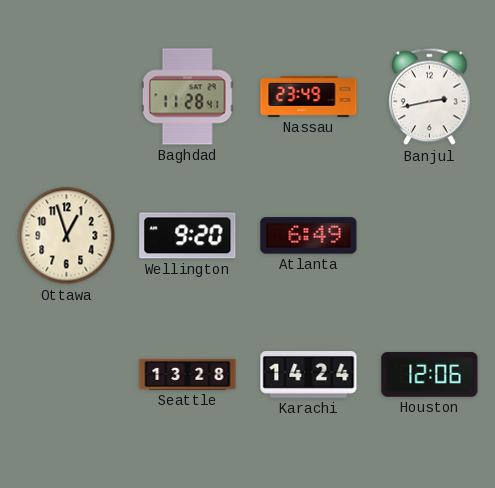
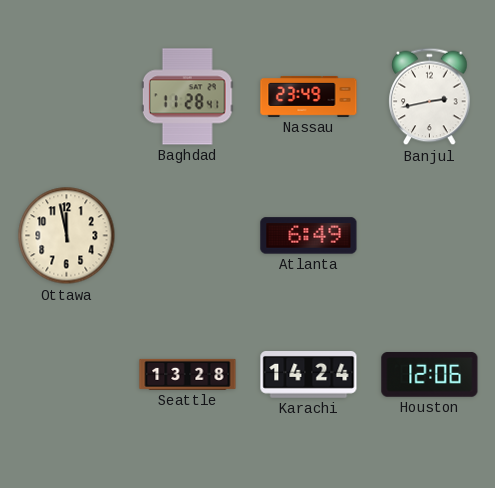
Ottawa: 12:57 -> 11:58
Wellington: 9:20 -> none
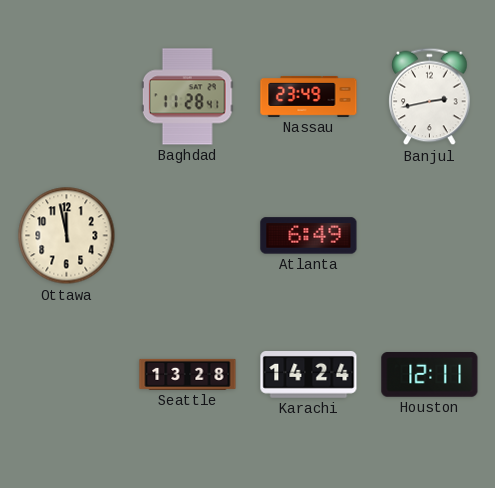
Houston: 12:06 -> 12:11
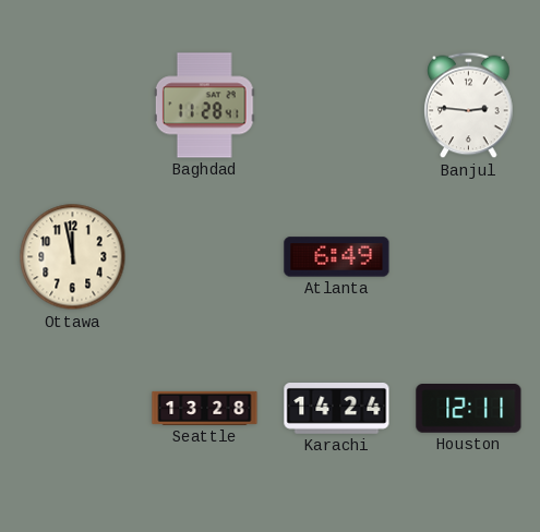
Nassau: 23:49 -> none
Banjul: 2:43 -> 2:46
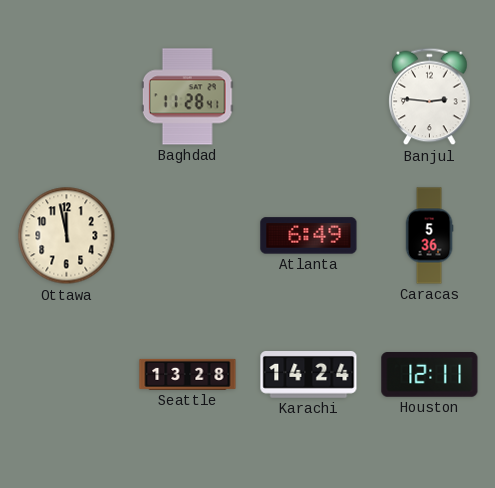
Caracas: none -> 5:36
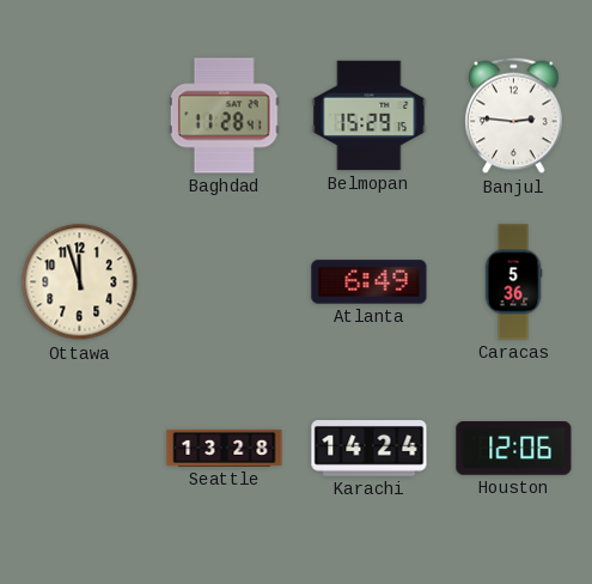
Belmopan: none -> 15:29
Ottawa: 11:58 -> 11:57
Houston: 12:11 -> 12:06
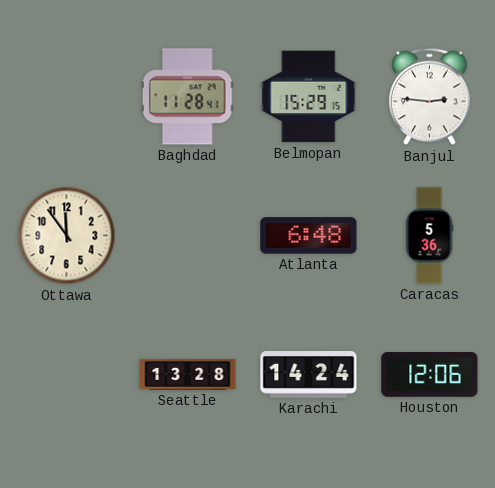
Ottawa: 11:57 -> 11:54
Atlanta: 6:49 -> 6:48
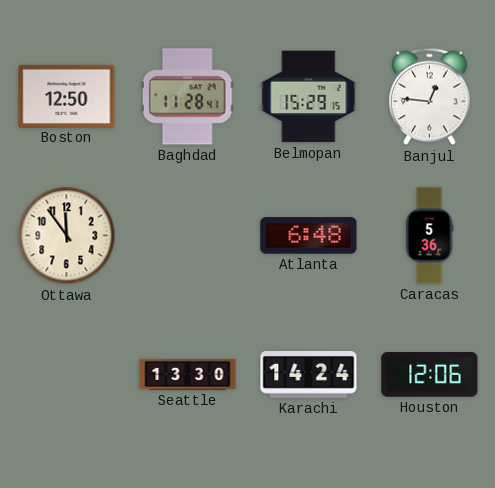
Boston: none -> 12:50
Banjul: 2:46 -> 12:46
Seattle: 13:28 -> 13:30
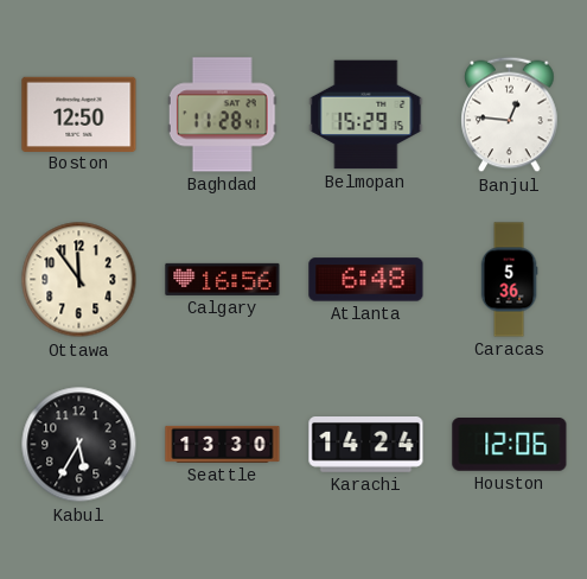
Calgary: none -> 16:56
Kabul: none -> 5:35
